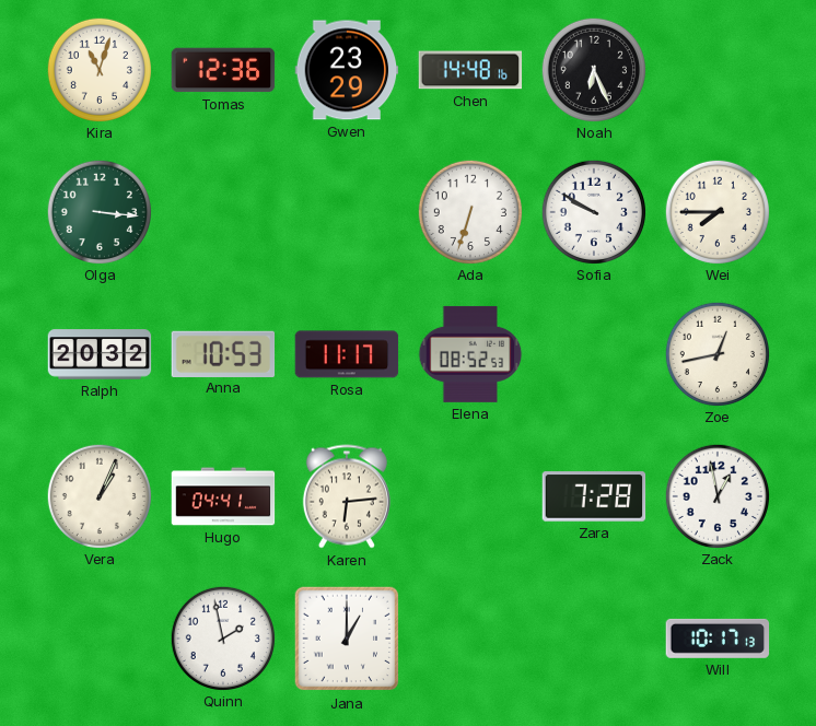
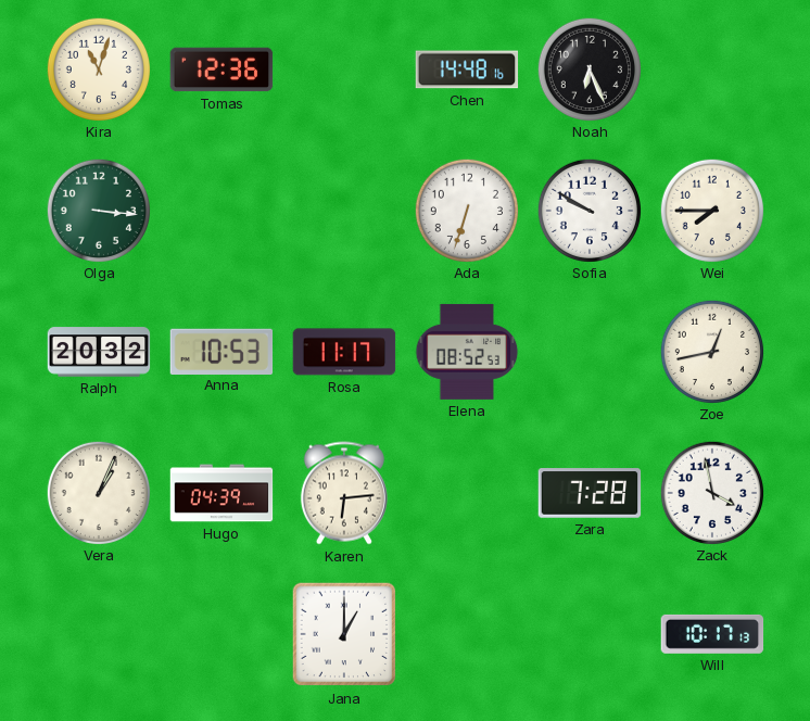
Gwen: 23:29 -> none
Hugo: 04:41 -> 04:39
Zack: 12:58 -> 3:58
Quinn: 1:58 -> none
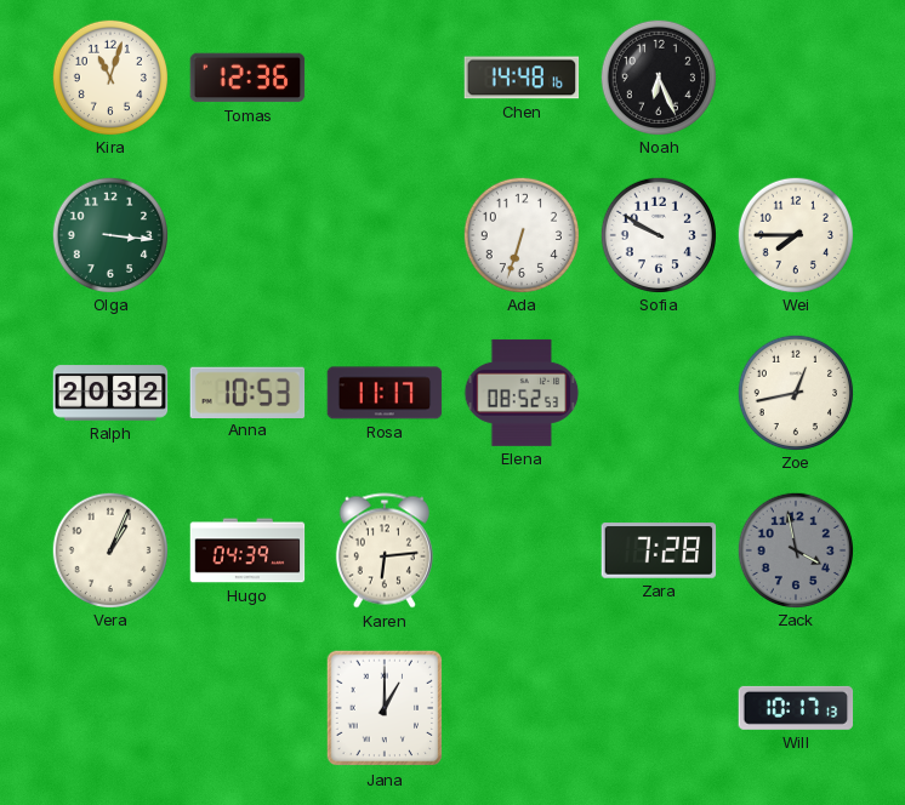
Zack dial: white -> grey
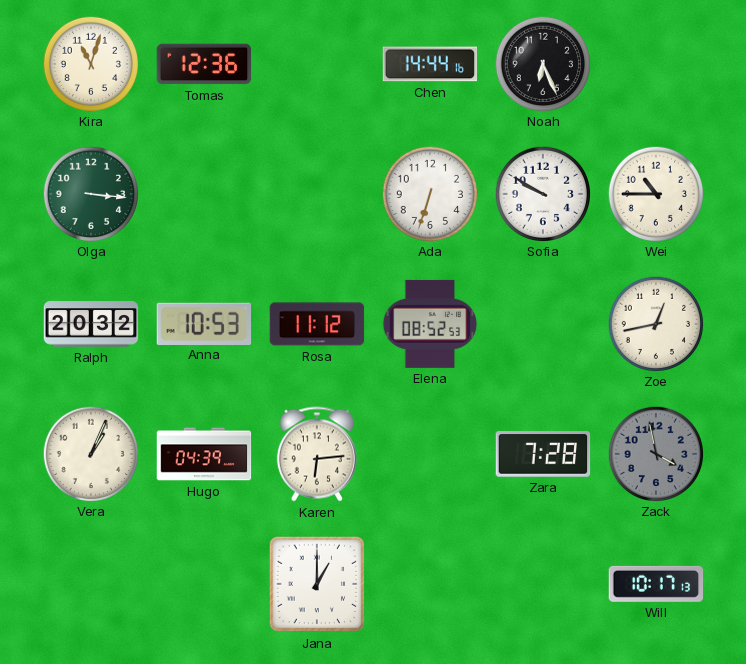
Chen: 14:48 -> 14:44
Wei: 7:45 -> 10:45
Rosa: 11:17 -> 11:12
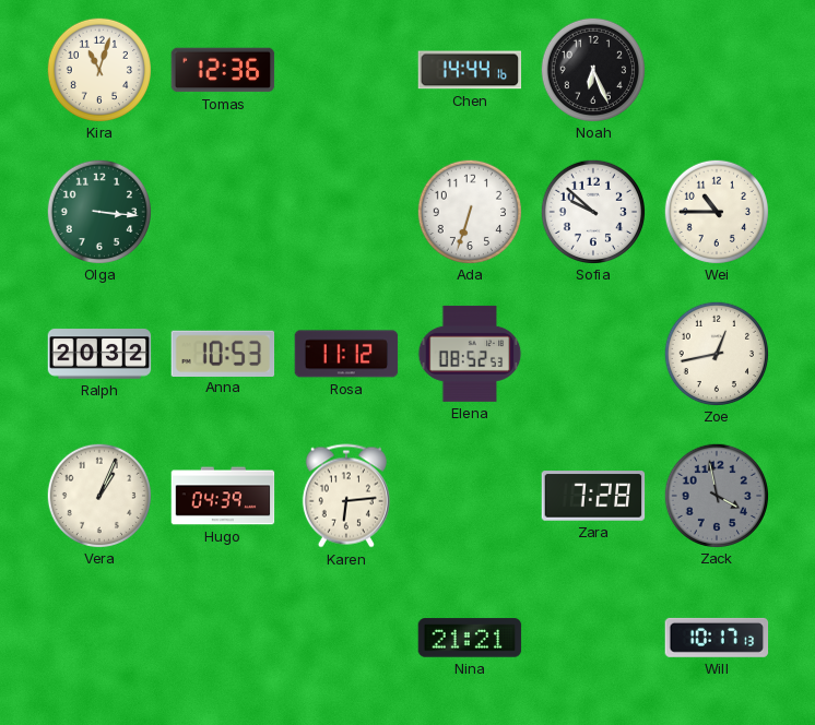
Sofia: 9:50 -> 9:52
Jana: 1:00 -> none
Nina: none -> 21:21
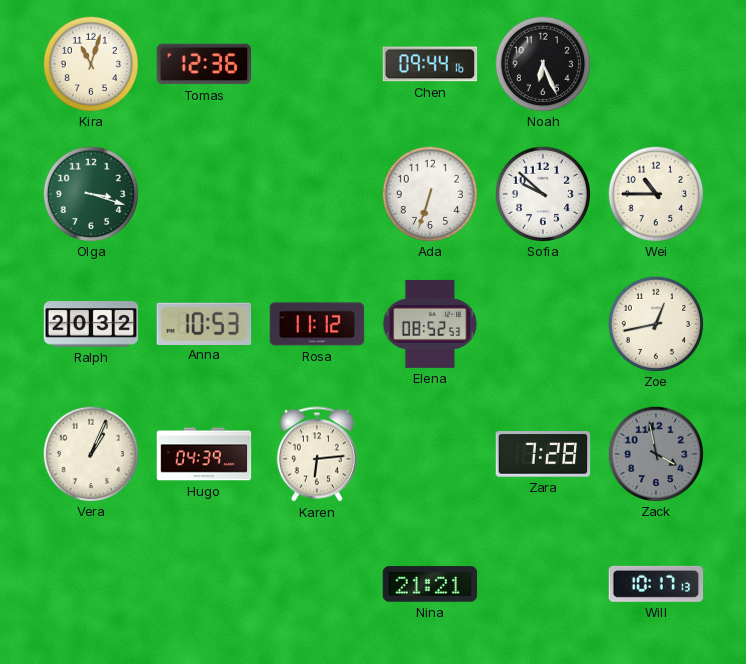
Chen: 14:44 -> 09:44
Olga: 3:16 -> 3:18
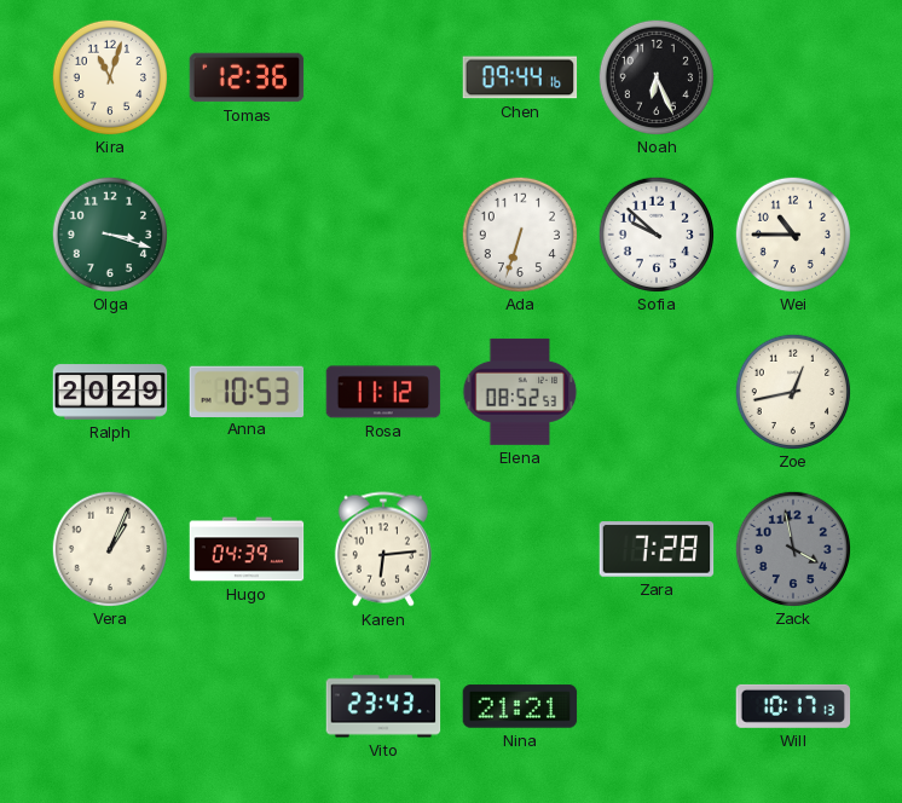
Ralph: 20:32 -> 20:29
Vito: none -> 23:43
